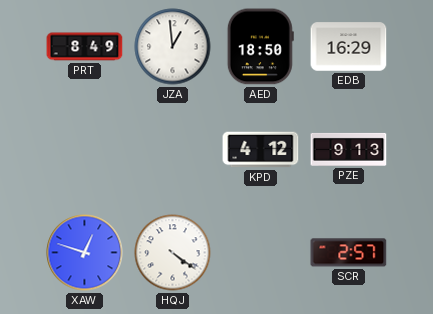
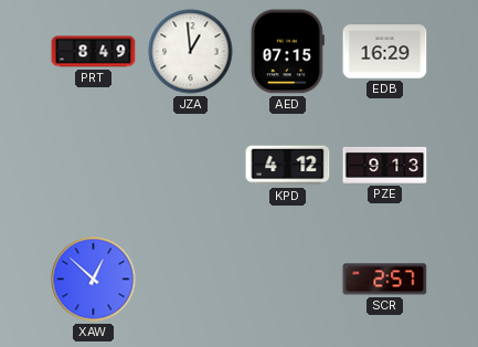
AED: 18:50 -> 07:15
XAW: 12:48 -> 12:52
HQJ: 4:21 -> none
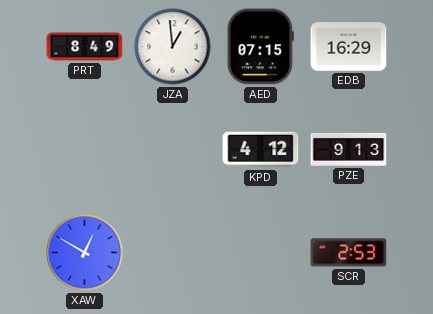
XAW: 12:52 -> 12:50
SCR: 2:57 -> 2:53
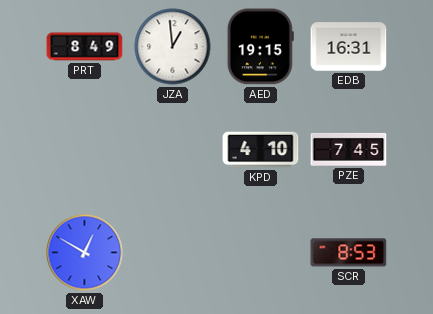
AED: 07:15 -> 19:15
EDB: 16:29 -> 16:31
KPD: 4:12 -> 4:10
PZE: 9:13 -> 7:45
SCR: 2:53 -> 8:53
